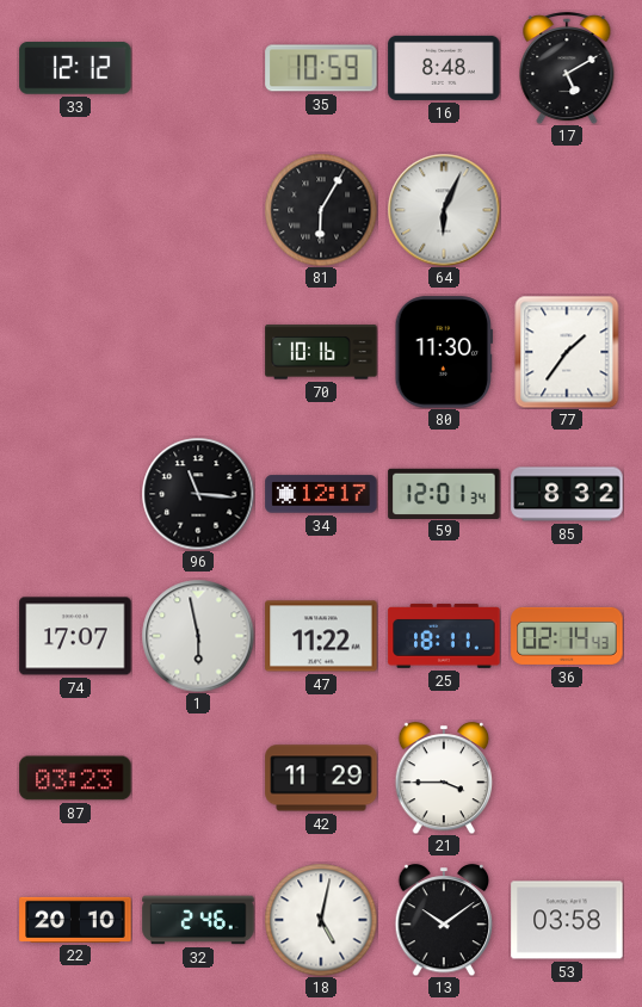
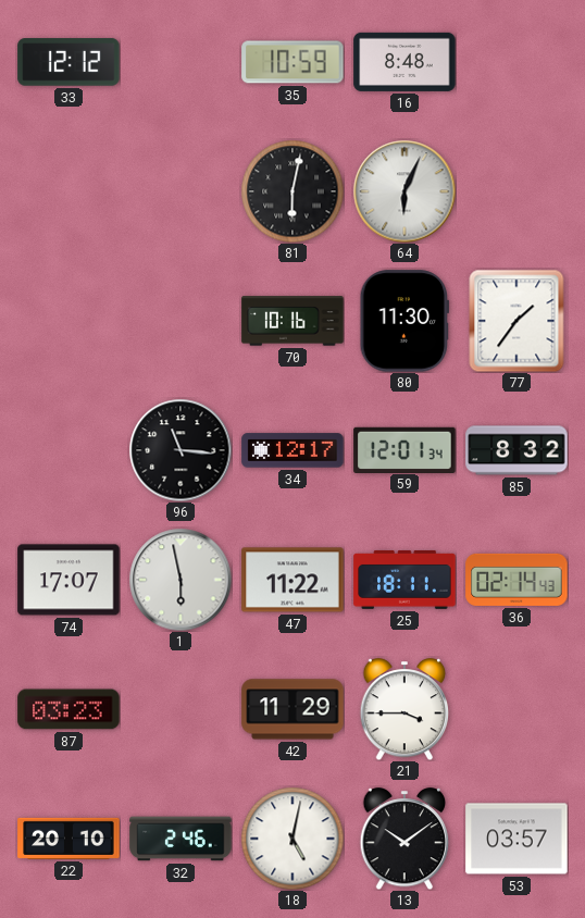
17: 5:10 -> none
81: 6:05 -> 6:02
53: 03:58 -> 03:57
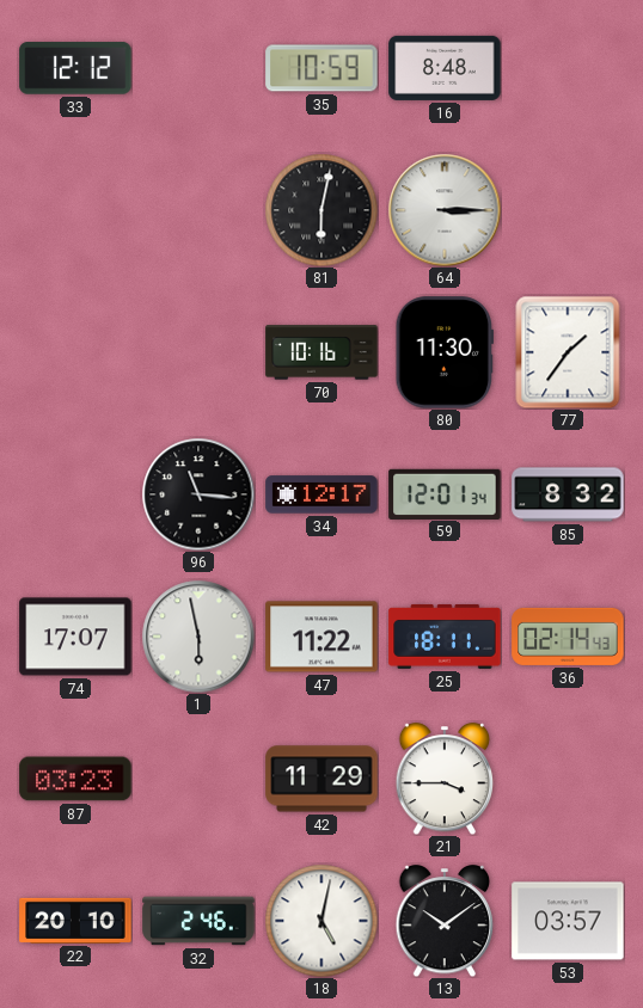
64: 6:04 -> 3:15
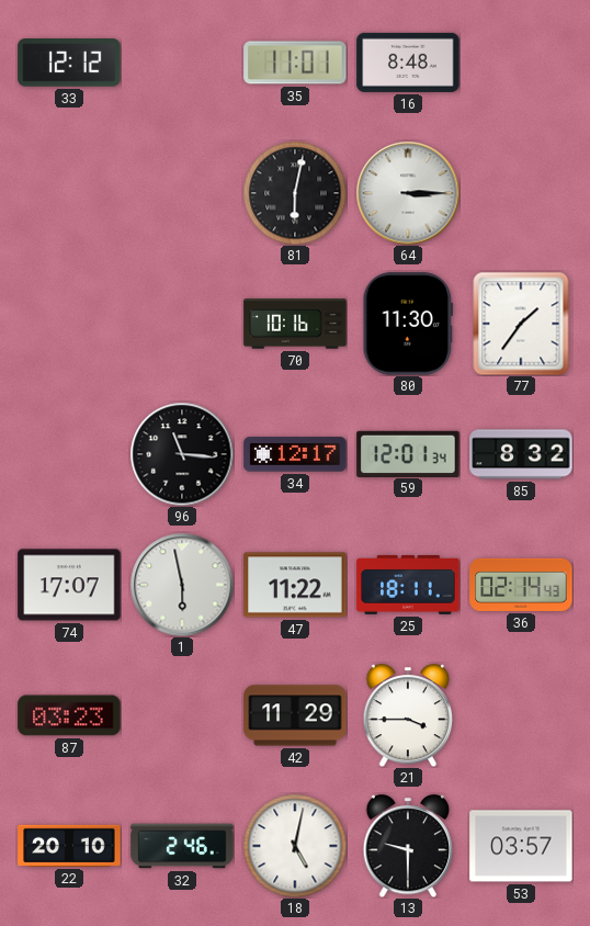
35: 10:59 -> 11:01
13: 10:09 -> 9:30
